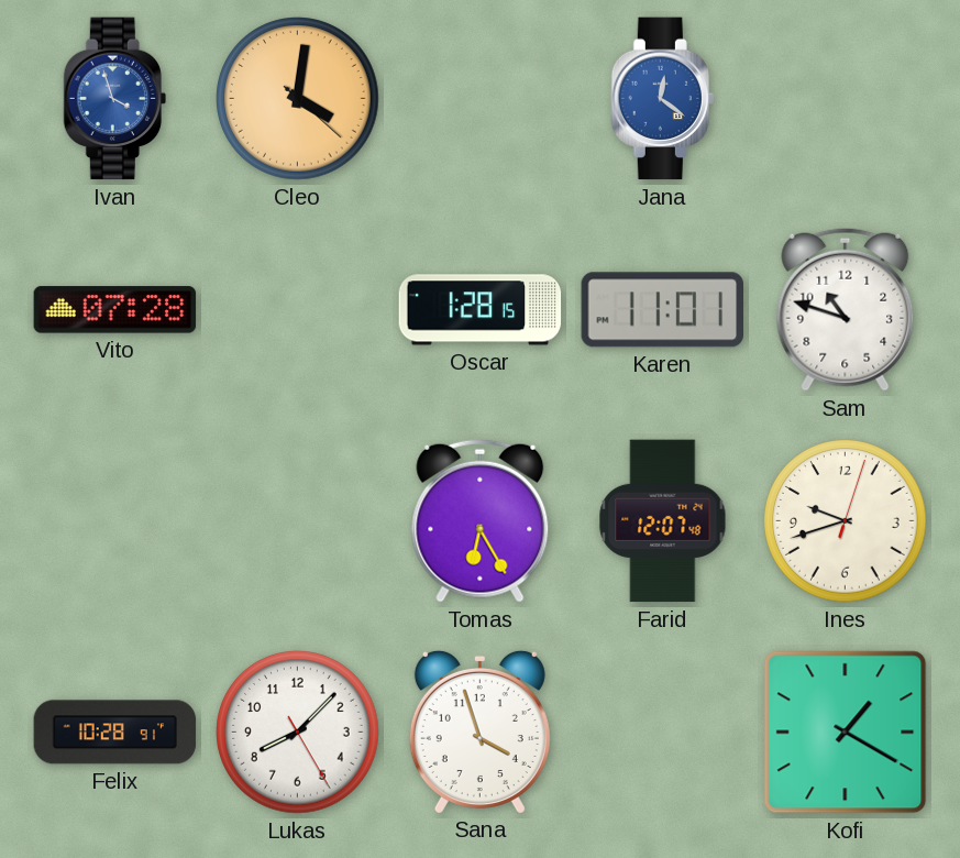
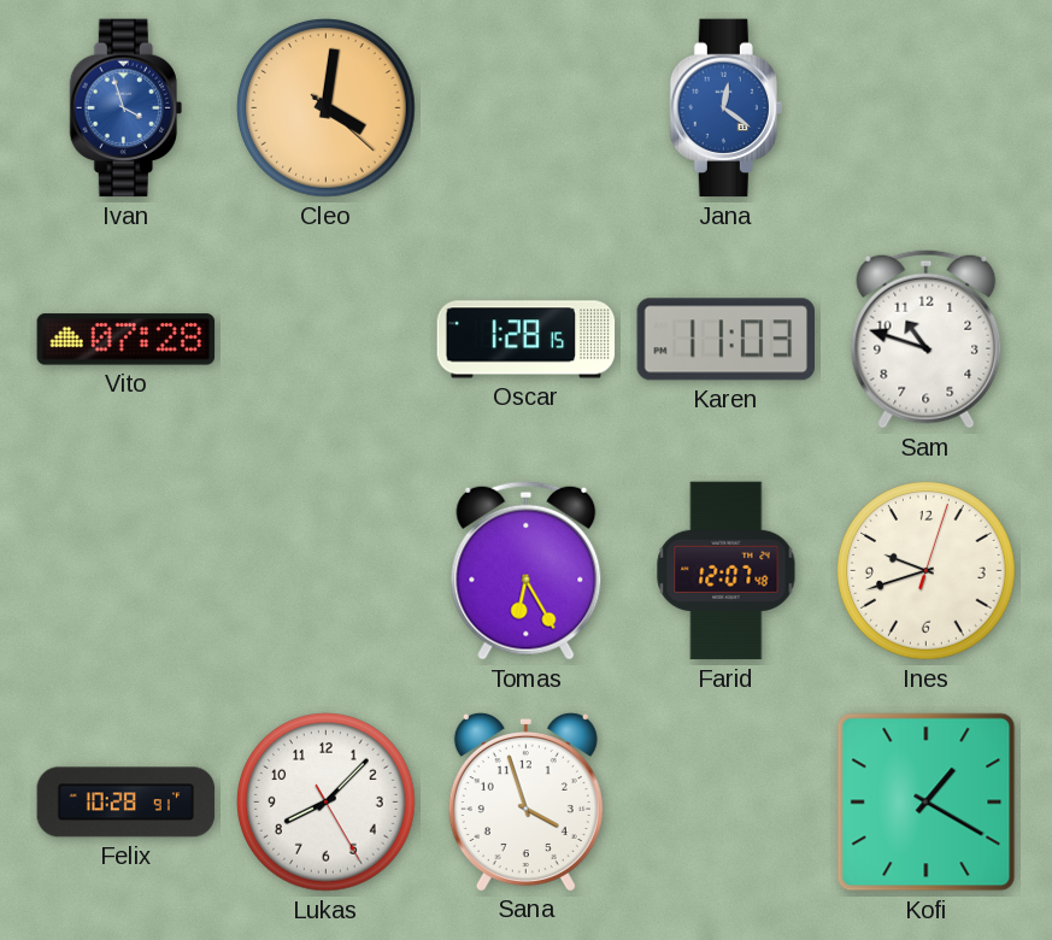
Karen: 11:01 -> 11:03
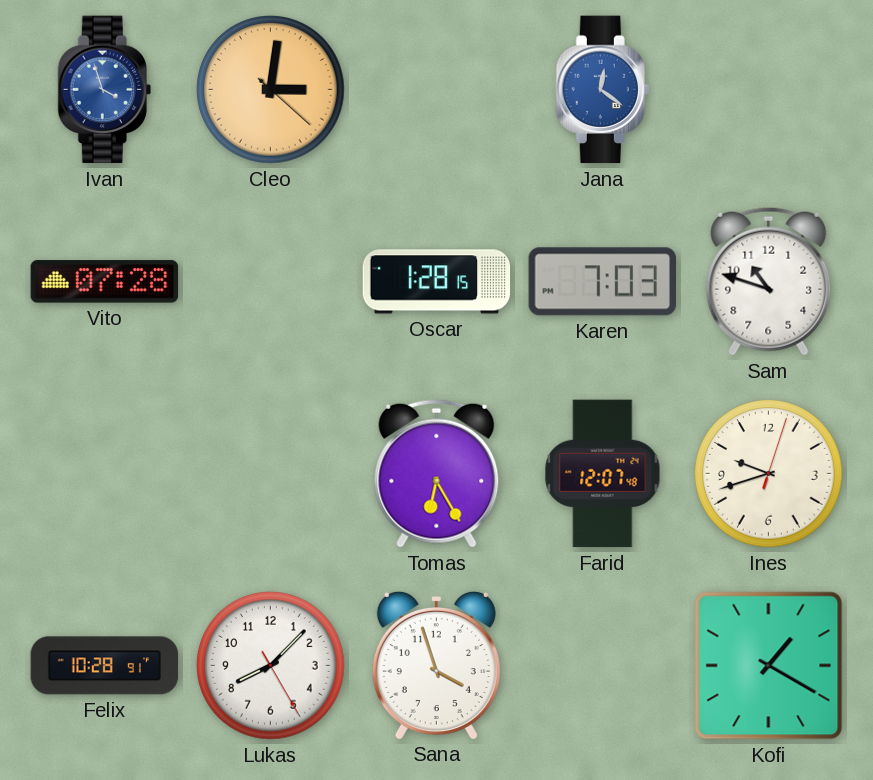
Cleo: 4:01 -> 3:01
Karen: 11:03 -> 7:03
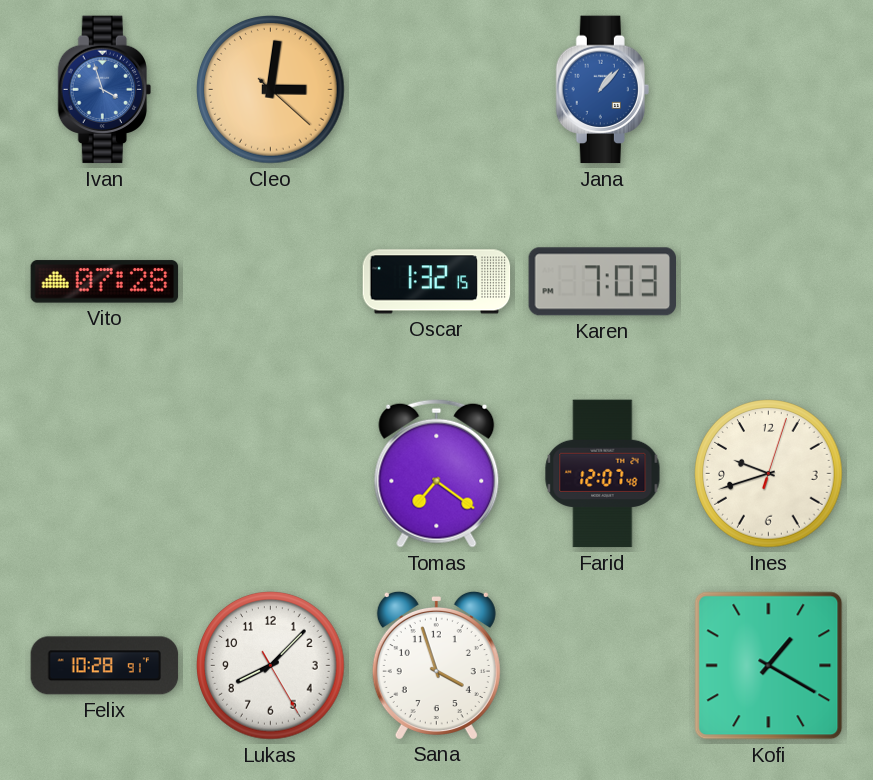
Jana: 12:21 -> 1:07
Oscar: 1:28 -> 1:32
Sam: 10:48 -> none
Tomas: 6:25 -> 7:21
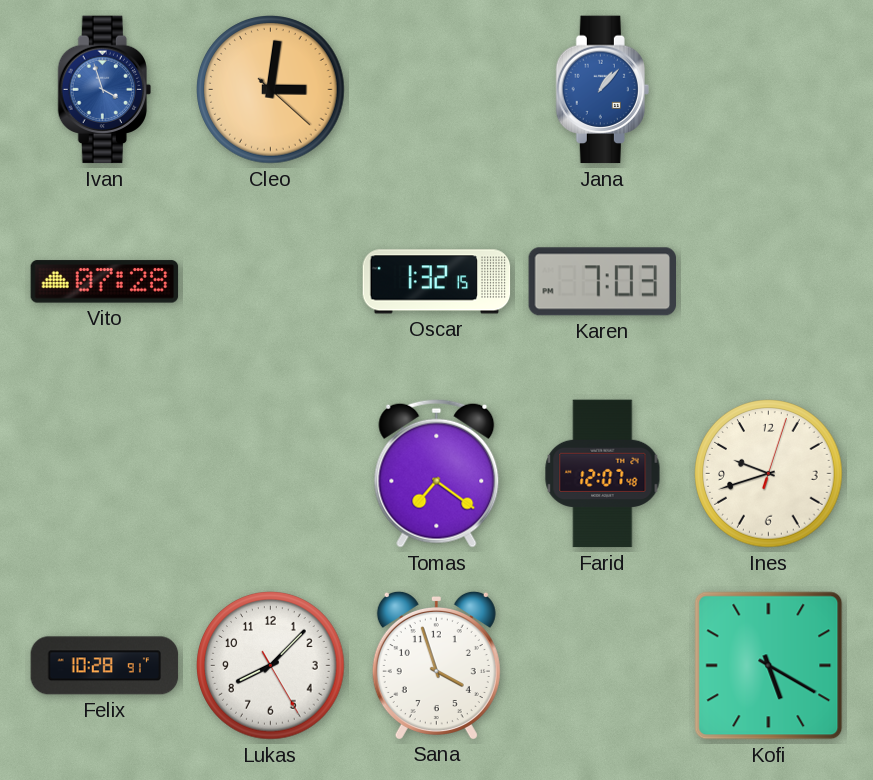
Kofi: 1:20 -> 5:20
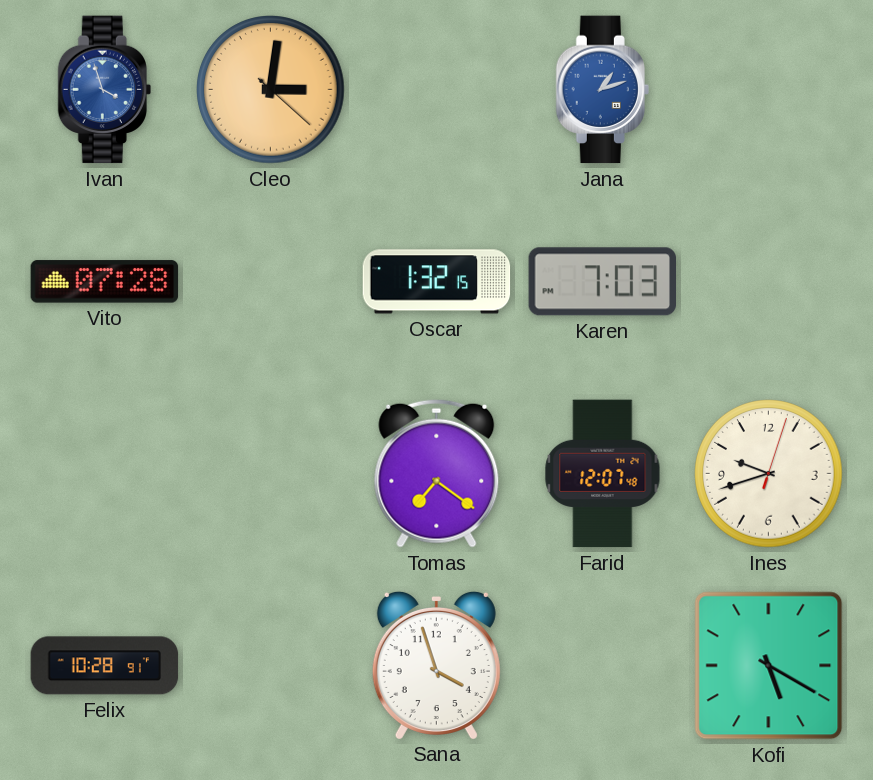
Jana: 1:07 -> 1:12
Lukas: 8:07 -> none
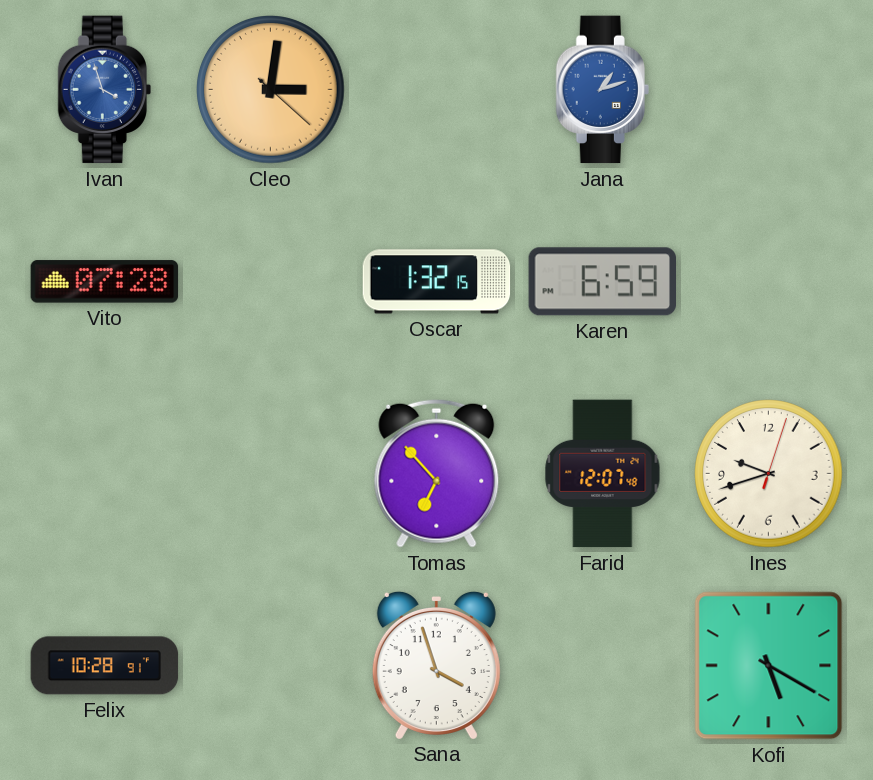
Karen: 7:03 -> 6:59
Tomas: 7:21 -> 6:53
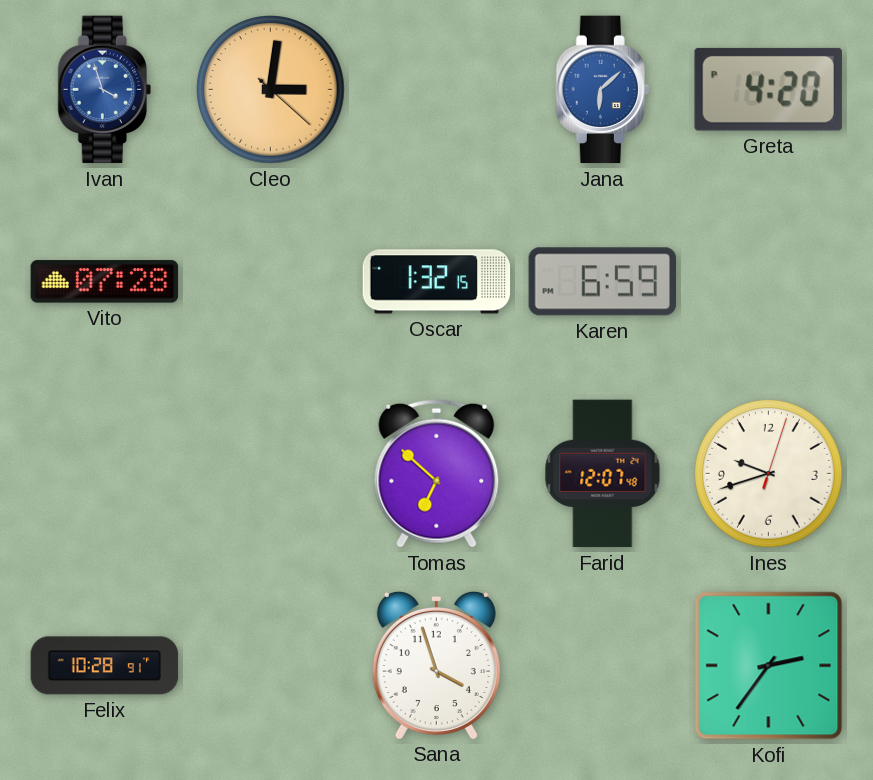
Jana: 1:12 -> 6:08
Greta: none -> 4:20
Tomas: 6:53 -> 6:52
Kofi: 5:20 -> 2:36
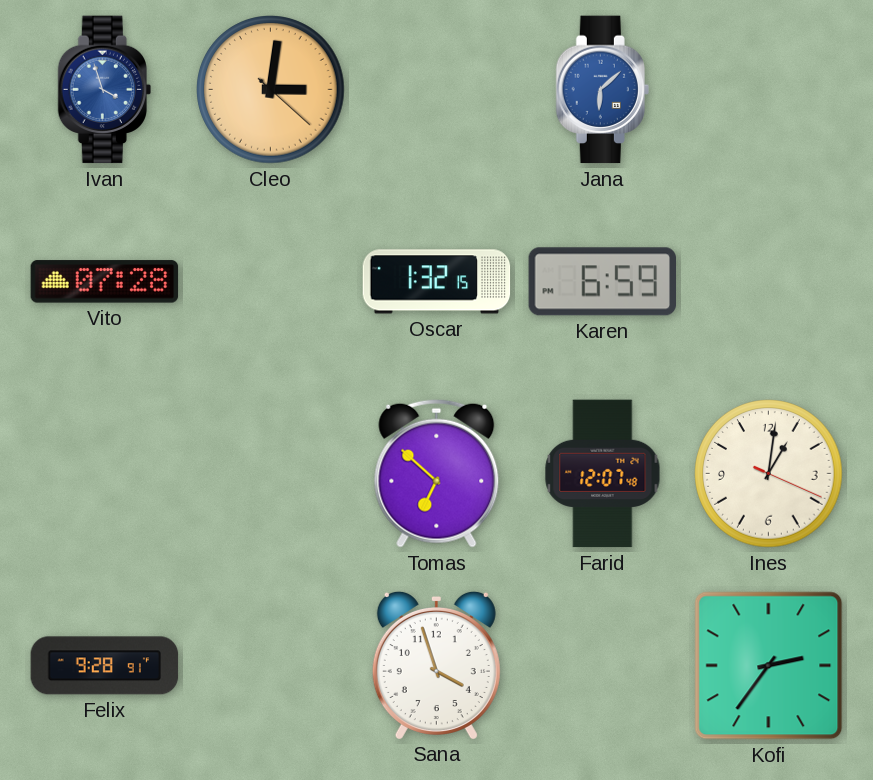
Greta: 4:20 -> none
Ines: 9:42 -> 1:01
Felix: 10:28 -> 9:28
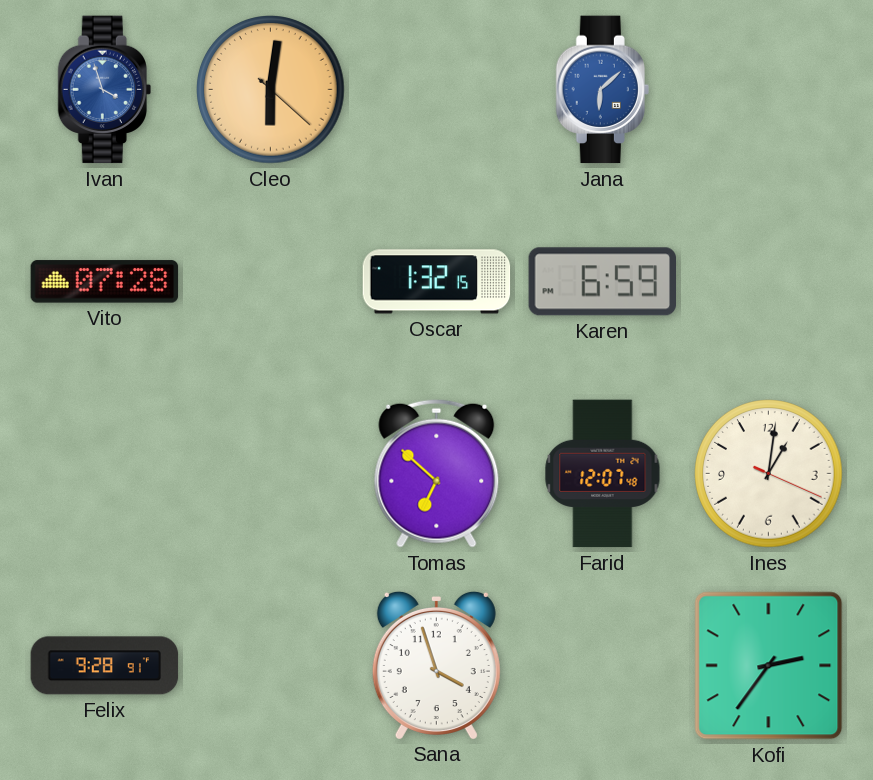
Cleo: 3:01 -> 6:01
